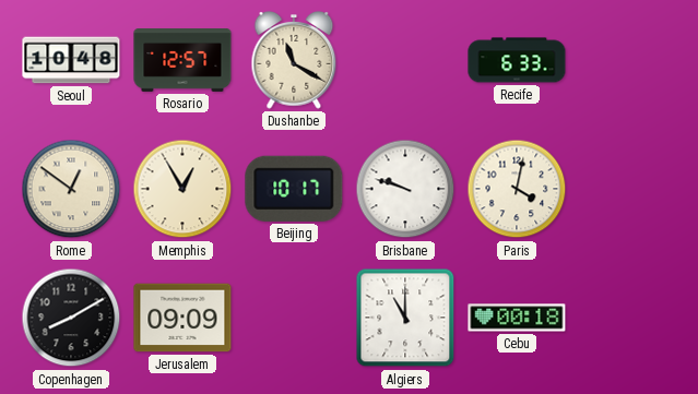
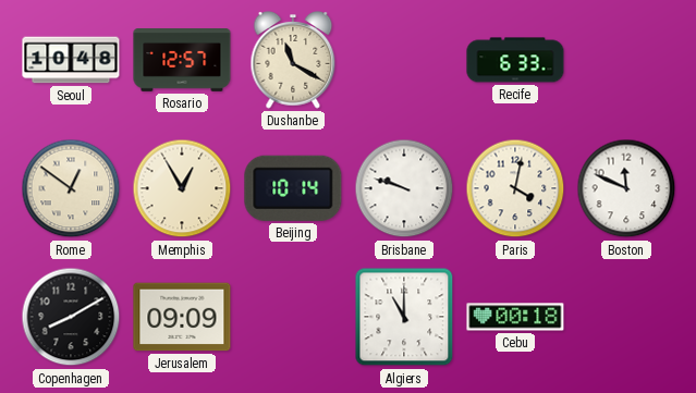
Beijing: 10:17 -> 10:14
Boston: none -> 11:49
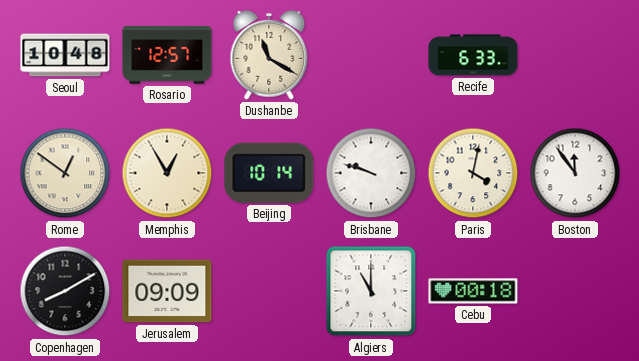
Boston: 11:49 -> 11:54
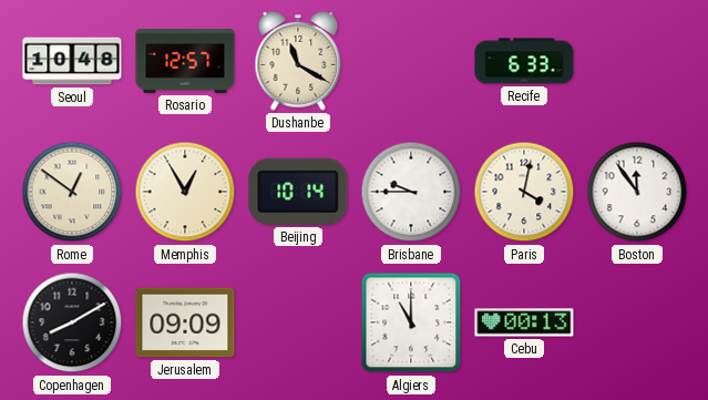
Brisbane: 9:48 -> 9:45
Cebu: 00:18 -> 00:13
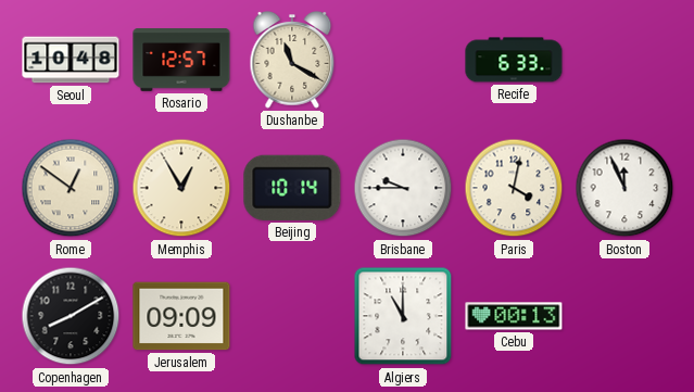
Boston: 11:54 -> 11:56
